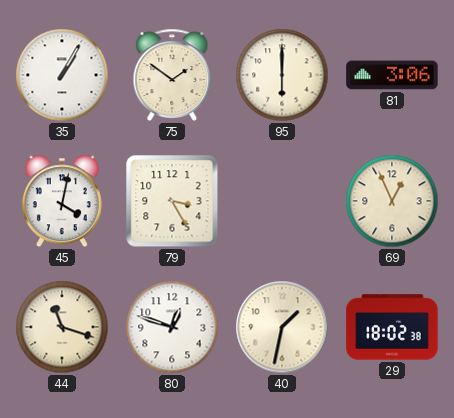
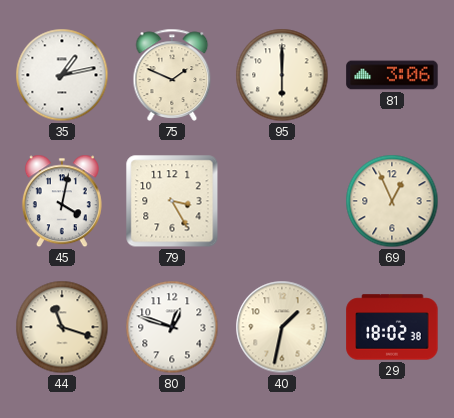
35: 1:05 -> 1:13
75: 1:51 -> 1:49
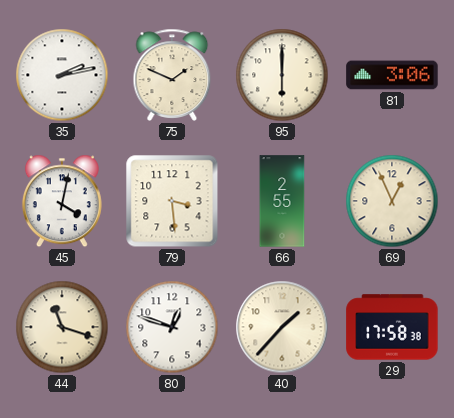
35: 1:13 -> 2:13
79: 3:25 -> 3:29
66: none -> 2:55
40: 1:32 -> 1:37
29: 18:02 -> 17:58
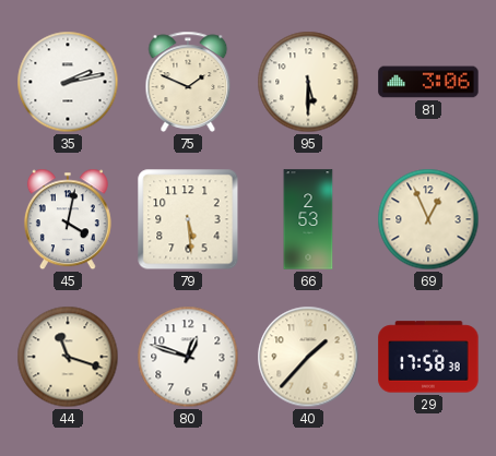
95: 6:00 -> 5:30
79: 3:29 -> 5:29
66: 2:55 -> 2:53
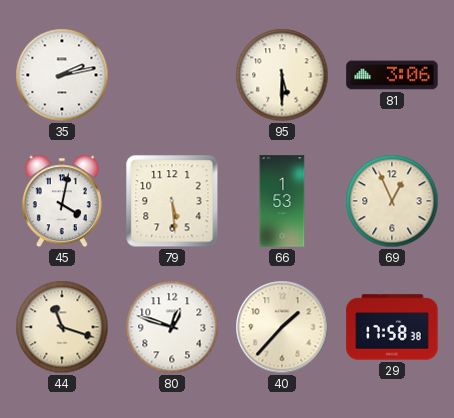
75: 1:49 -> none
66: 2:53 -> 1:53
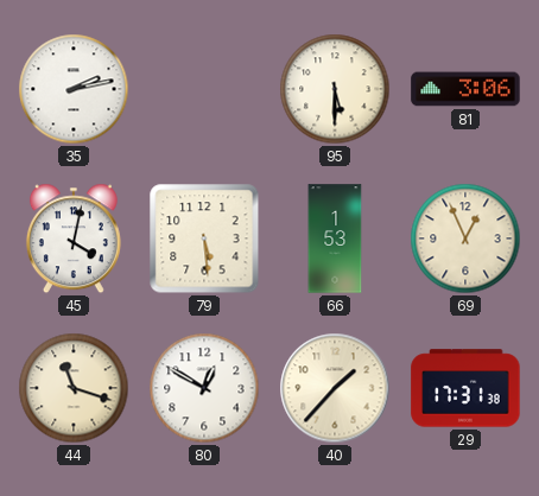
80: 12:48 -> 12:50
29: 17:58 -> 17:31
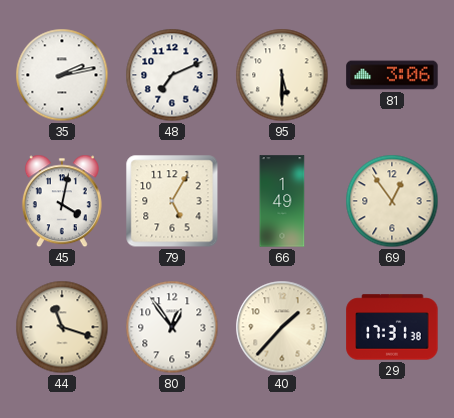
48: none -> 7:11
79: 5:29 -> 5:05
66: 1:53 -> 1:49
69: 12:56 -> 12:54
80: 12:50 -> 12:54
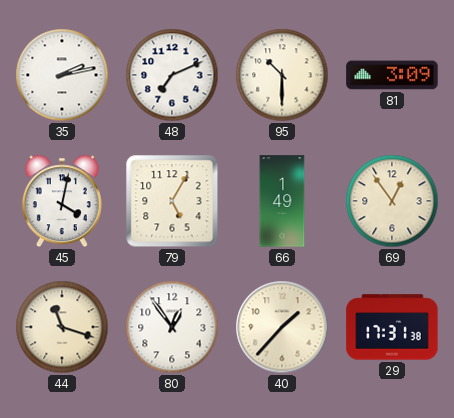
95: 5:30 -> 10:30
81: 3:06 -> 3:09
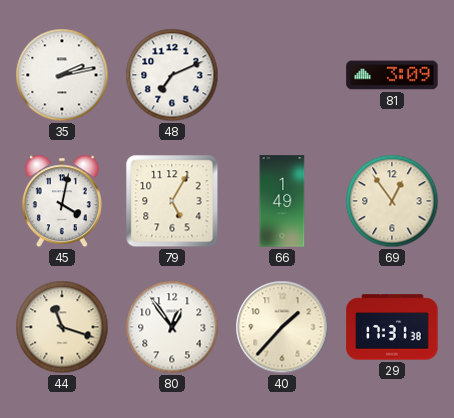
95: 10:30 -> none
